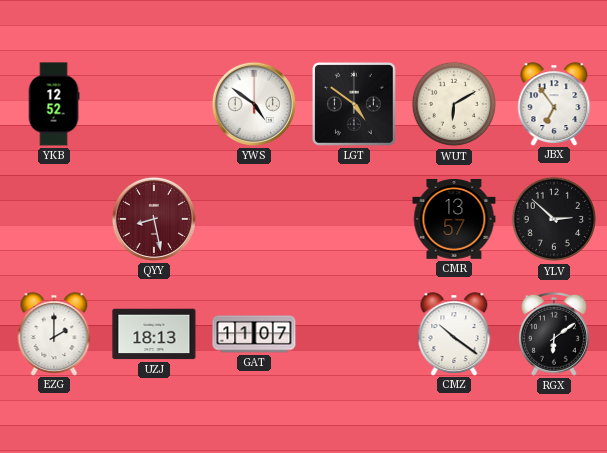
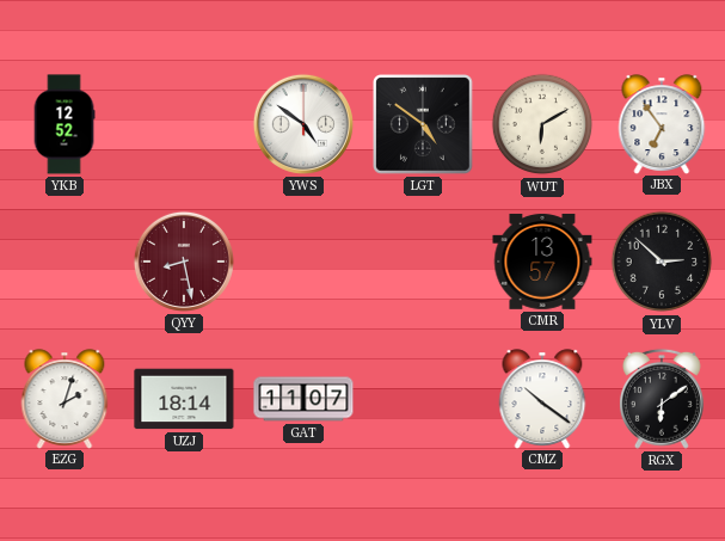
EZG: 2:00 -> 2:03
UZJ: 18:13 -> 18:14
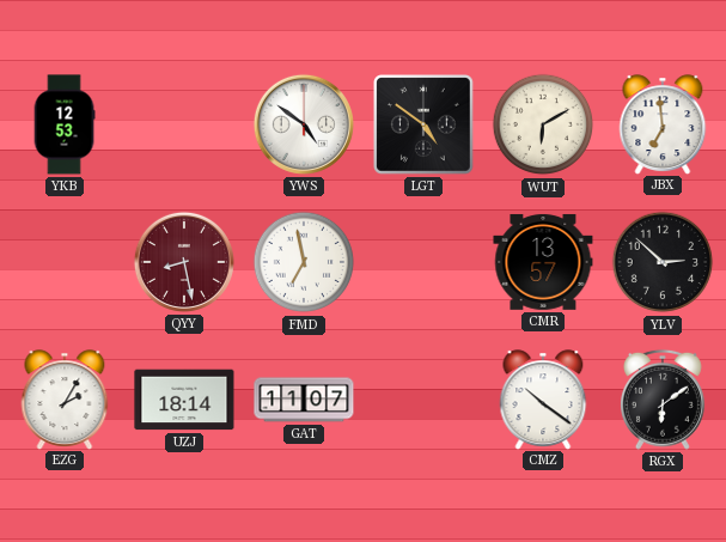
YKB: 12:52 -> 12:53
JBX: 6:54 -> 6:59
FMD: none -> 6:58
EZG: 2:03 -> 2:05
